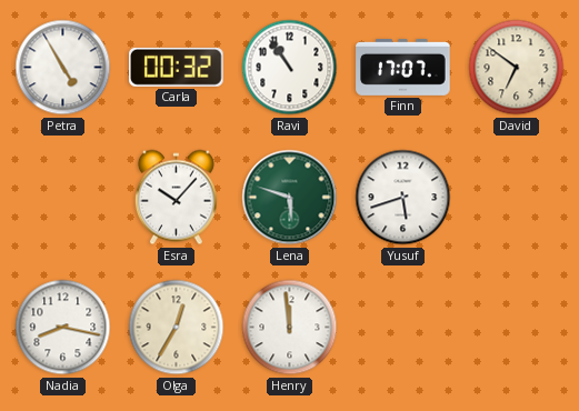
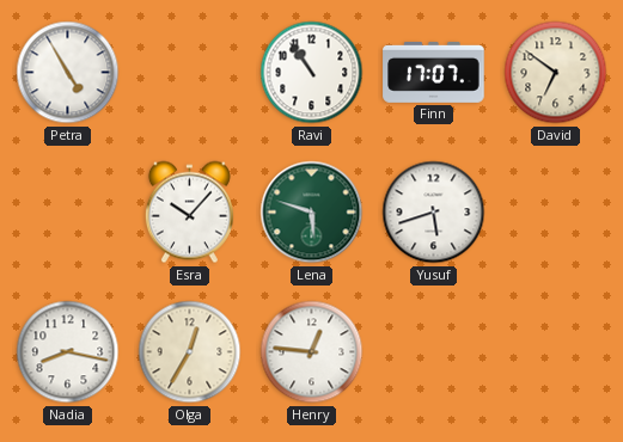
Carla: 00:32 -> none
Henry: 11:59 -> 12:46
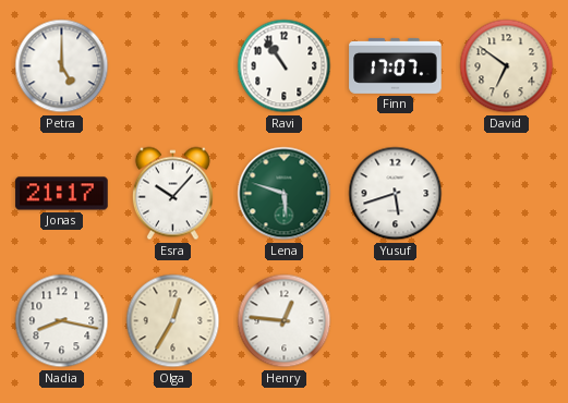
Petra: 4:55 -> 5:00
Jonas: none -> 21:17
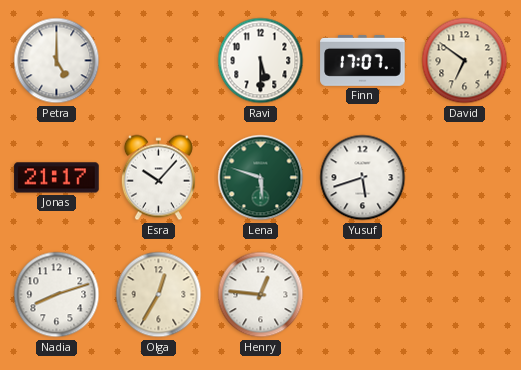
Ravi: 10:54 -> 5:30
Nadia: 8:17 -> 8:12
